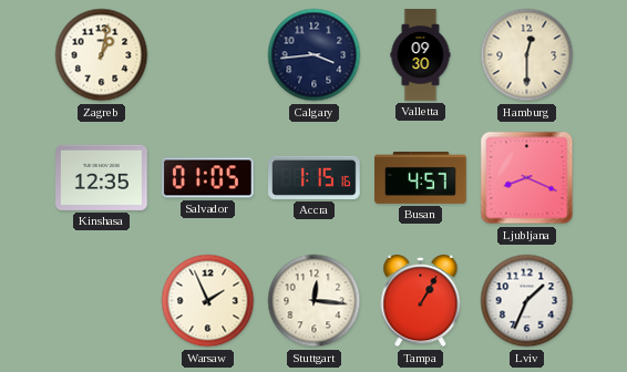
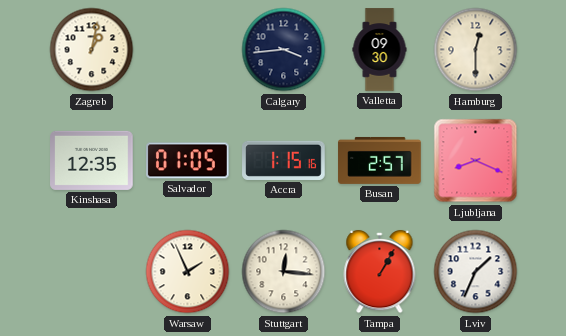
Busan: 4:57 -> 2:57
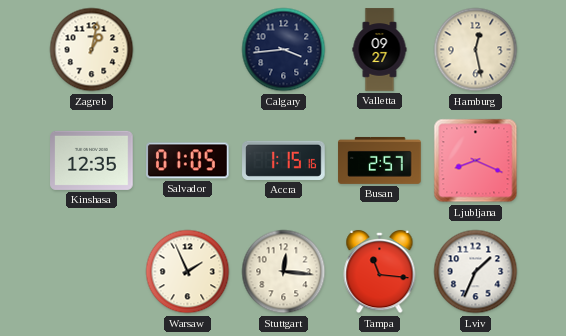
Valletta: 09:30 -> 09:27
Hamburg: 12:30 -> 12:28
Tampa: 1:05 -> 11:16
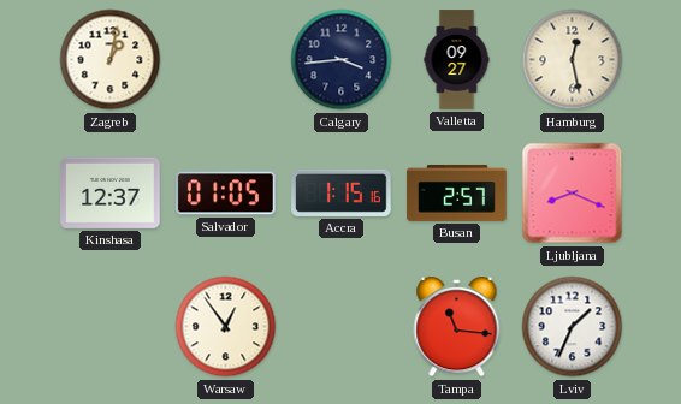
Kinshasa: 12:35 -> 12:37
Warsaw: 1:56 -> 12:54
Stuttgart: 12:16 -> none
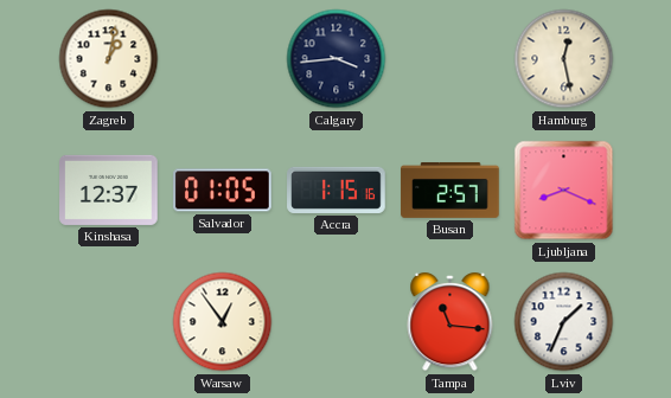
Valletta: 09:27 -> none
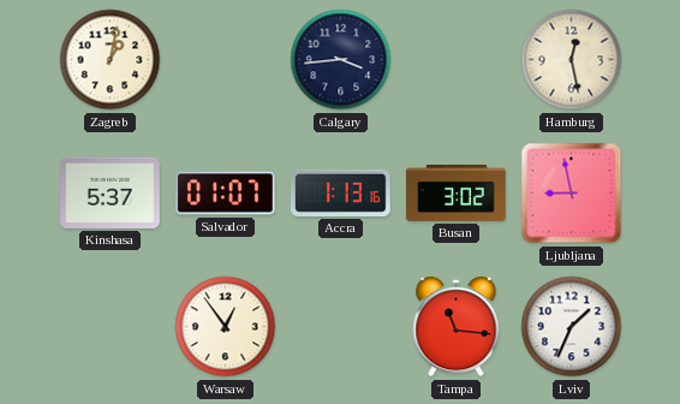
Kinshasa: 12:37 -> 5:37
Salvador: 01:05 -> 01:07
Accra: 1:15 -> 1:13
Busan: 2:57 -> 3:02
Ljubljana: 8:19 -> 8:58
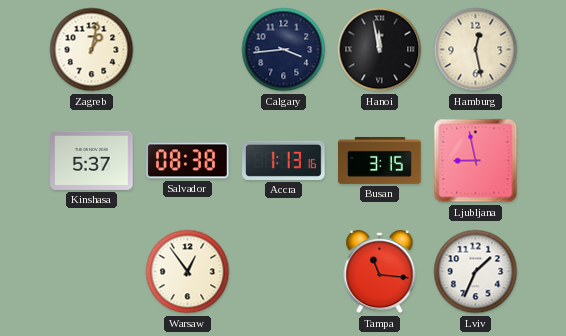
Hanoi: none -> 11:58
Salvador: 01:07 -> 08:38
Busan: 3:02 -> 3:15
